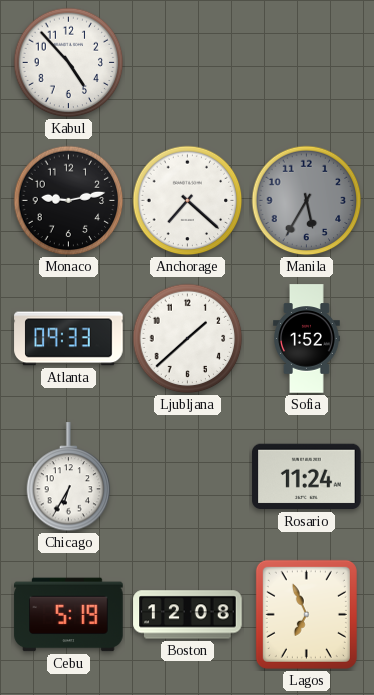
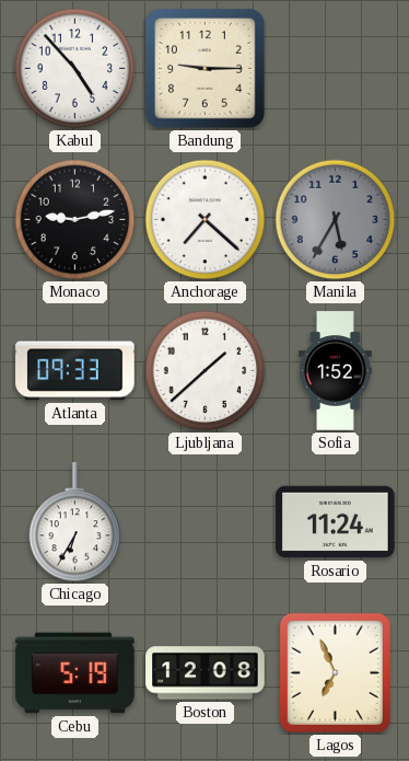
Bandung: none -> 9:15
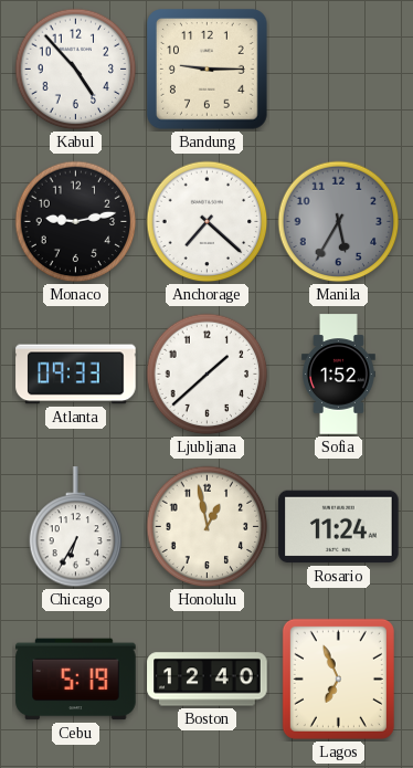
Honolulu: none -> 12:58
Boston: 12:08 -> 12:40
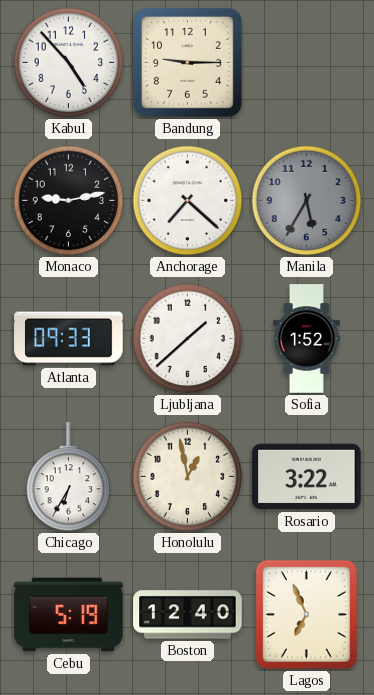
Rosario: 11:24 -> 3:22
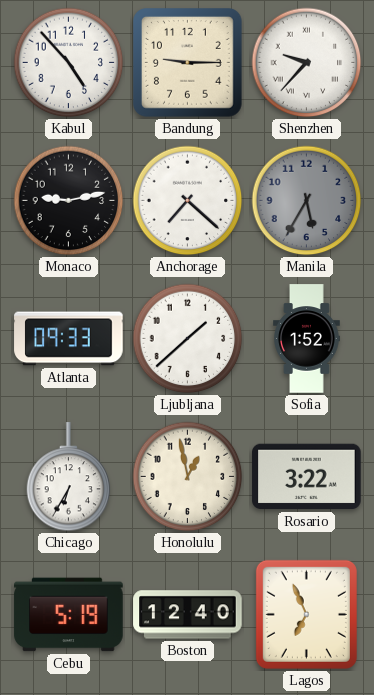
Shenzhen: none -> 9:37
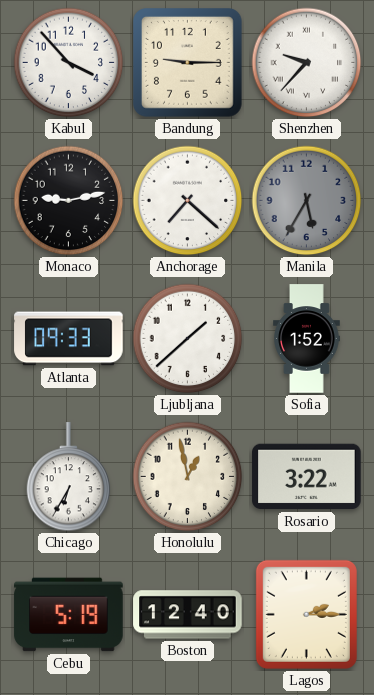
Kabul: 4:53 -> 3:53
Lagos: 6:56 -> 2:15
